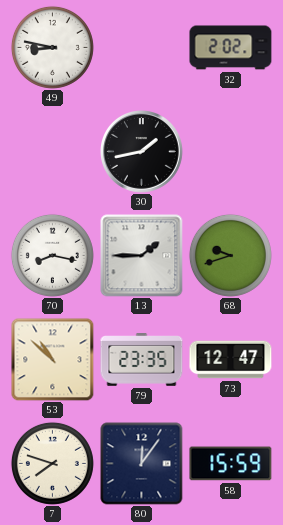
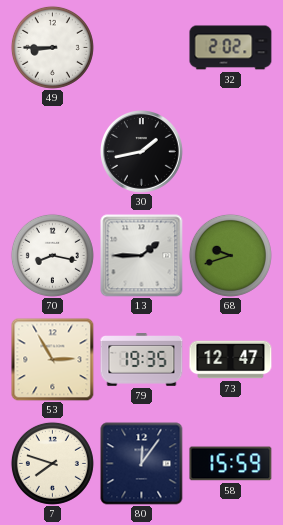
49: 8:47 -> 8:45
53: 10:52 -> 2:55
79: 23:35 -> 19:35
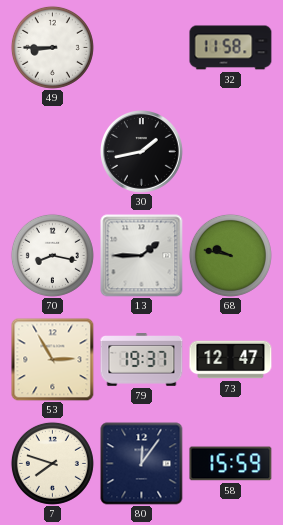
32: 2:02 -> 11:58
68: 9:42 -> 9:47
79: 19:35 -> 19:37
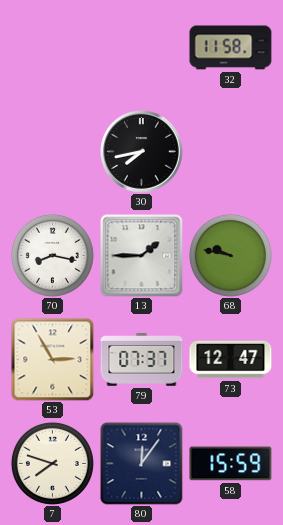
49: 8:45 -> none
30: 1:43 -> 7:43
79: 19:37 -> 07:37
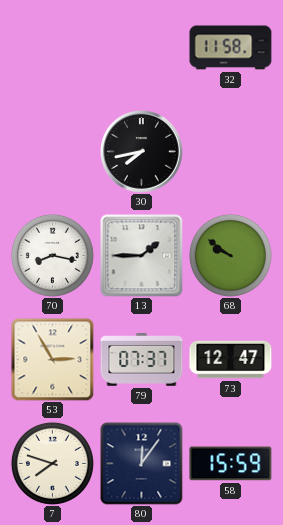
68: 9:47 -> 9:51
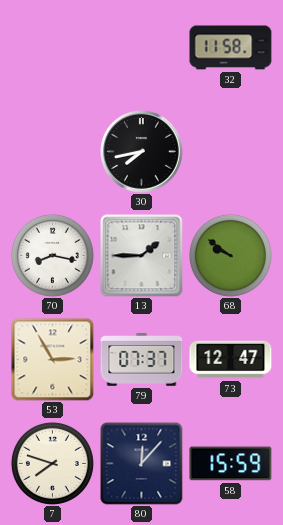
80: 12:06 -> 12:07
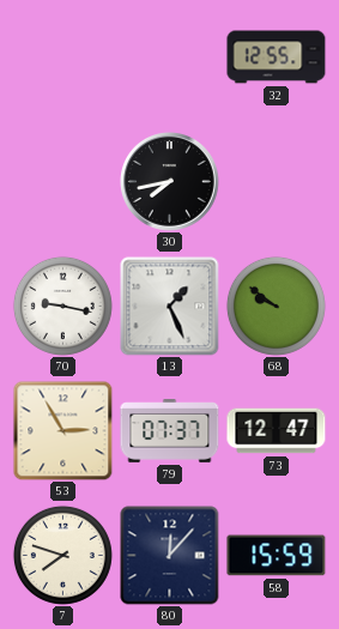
32: 11:58 -> 12:55
70: 8:17 -> 9:17
13: 1:45 -> 1:26
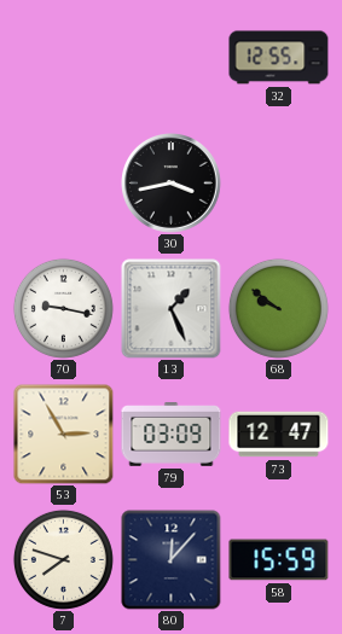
30: 7:43 -> 3:43
79: 07:37 -> 03:09
